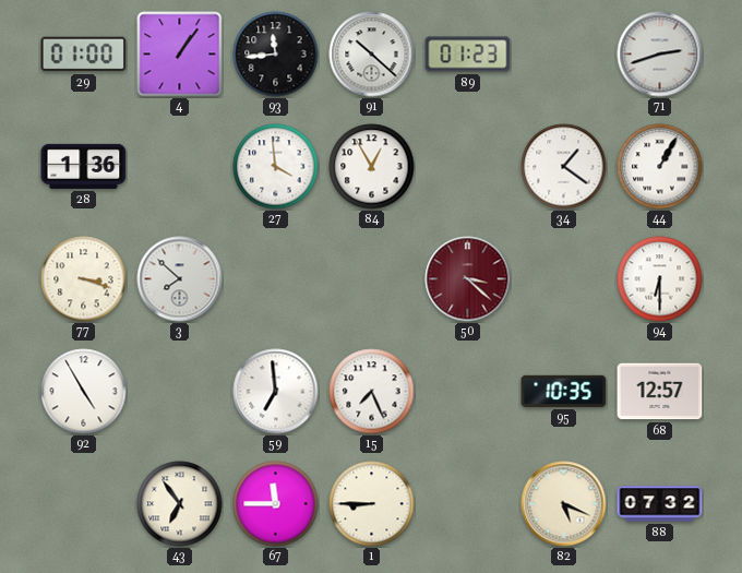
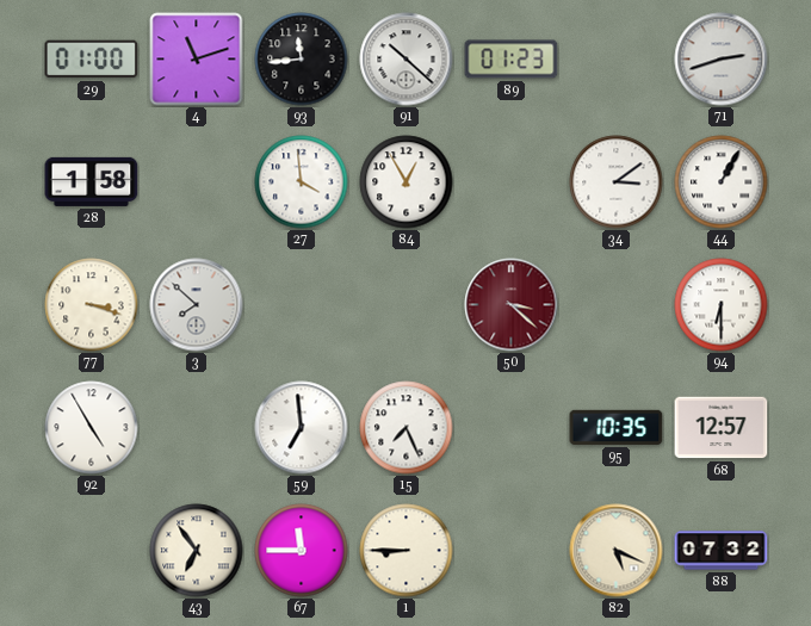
4: 1:06 -> 11:12
28: 1:36 -> 1:58
34: 1:21 -> 3:09
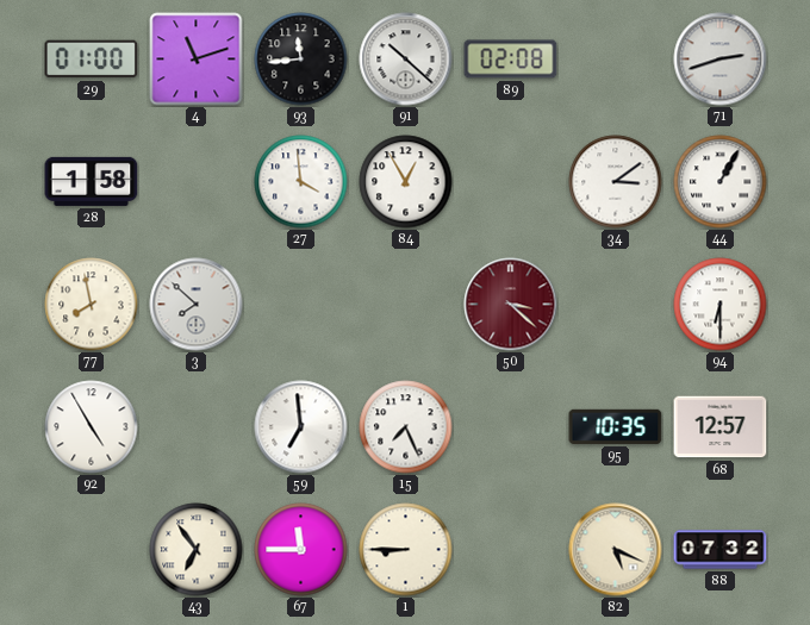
89: 01:23 -> 02:08
77: 3:18 -> 7:58
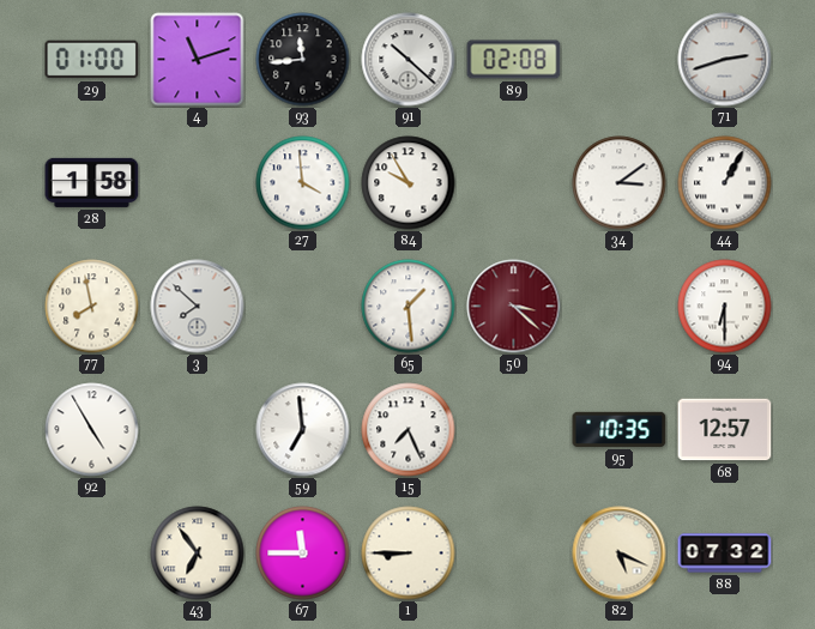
84: 12:55 -> 9:55
65: none -> 1:29
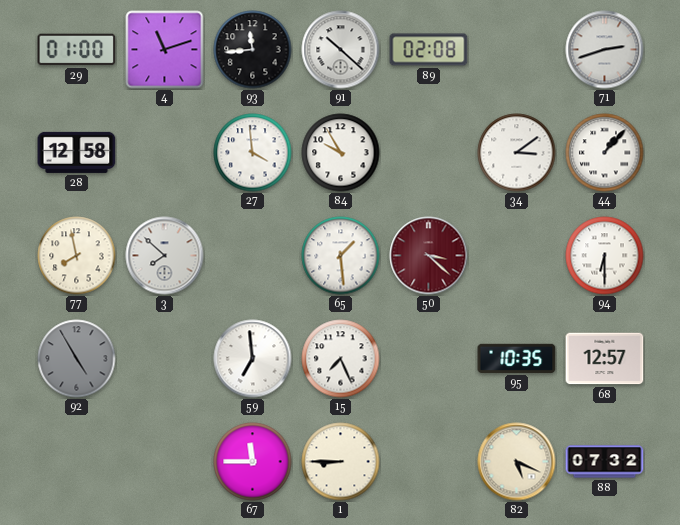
28: 1:58 -> 12:58
44: 1:05 -> 1:07
92 dial: white -> grey
43: 6:54 -> none
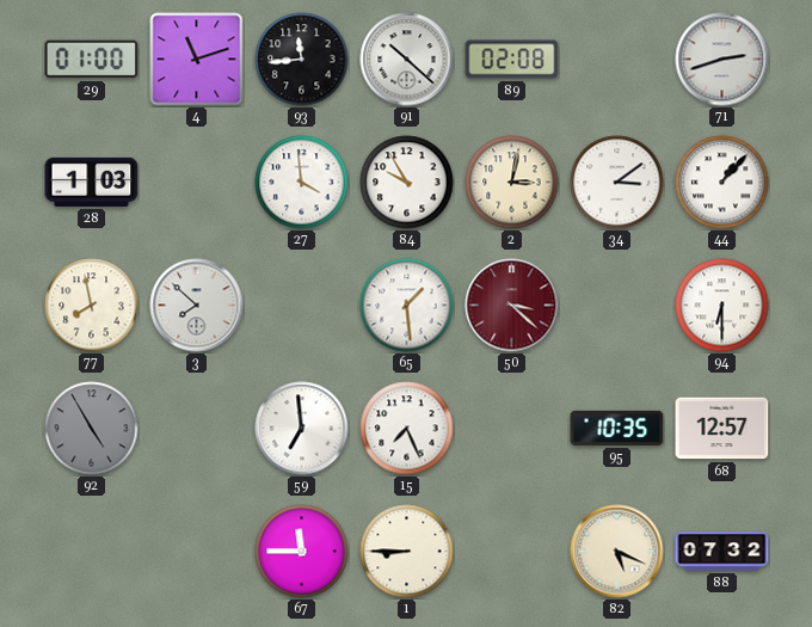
28: 12:58 -> 1:03
2: none -> 3:02
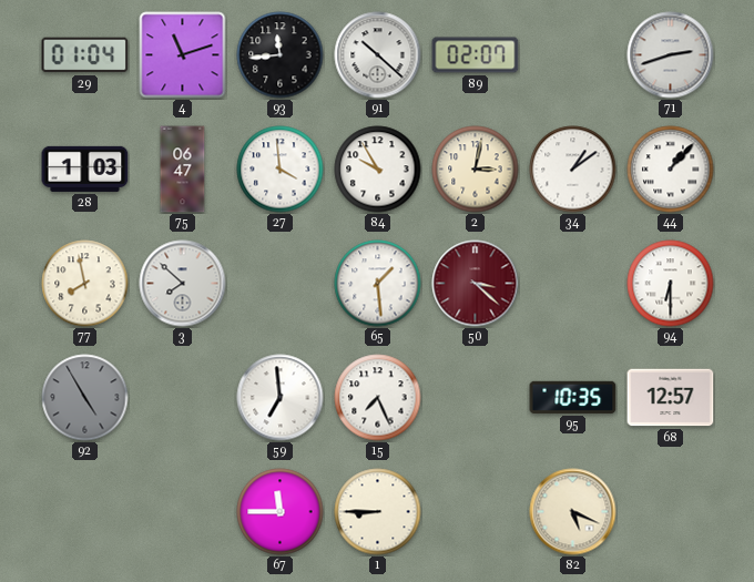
29: 01:00 -> 01:04
89: 02:08 -> 02:07
75: none -> 06:47
34: 3:09 -> 1:09
88: 07:32 -> none
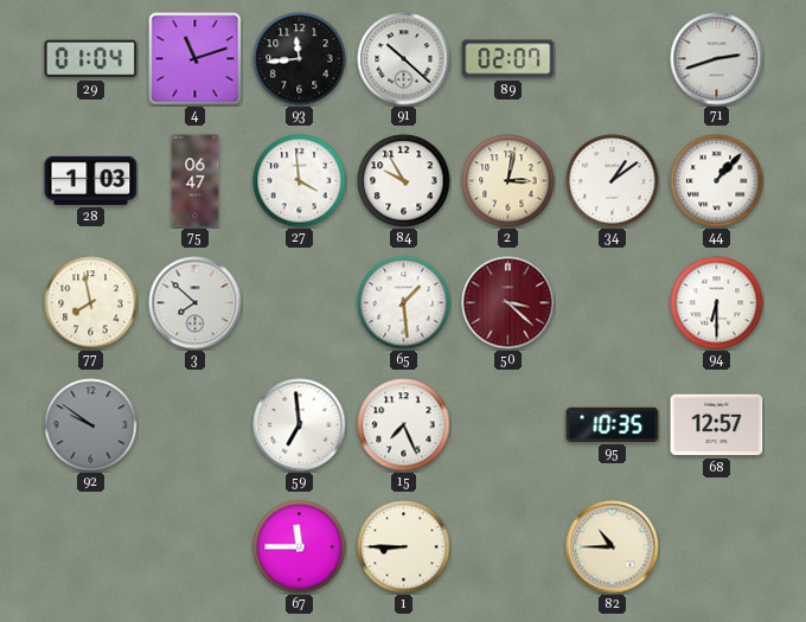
92: 4:55 -> 9:51
82: 5:19 -> 10:45
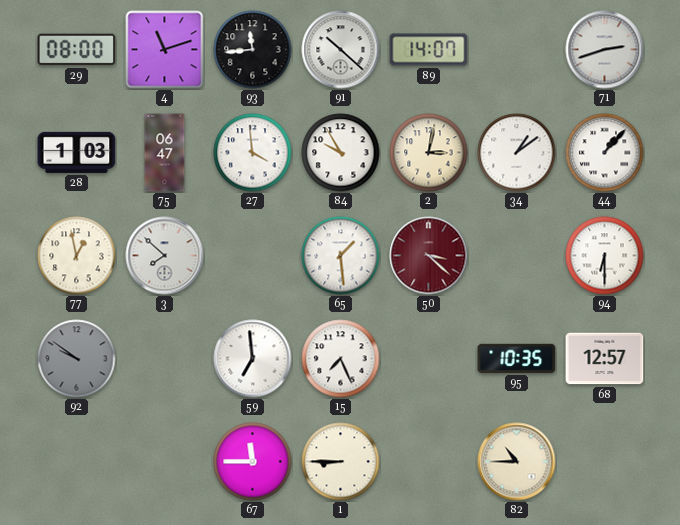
29: 01:04 -> 08:00
89: 02:07 -> 14:07
77: 7:58 -> 12:58
